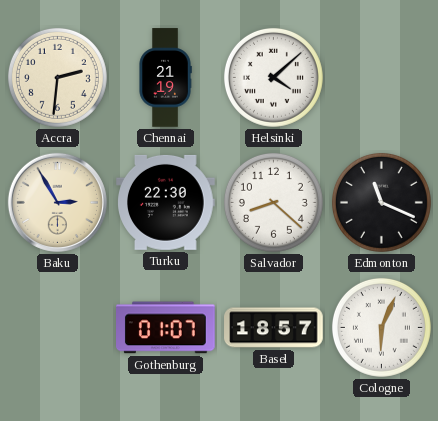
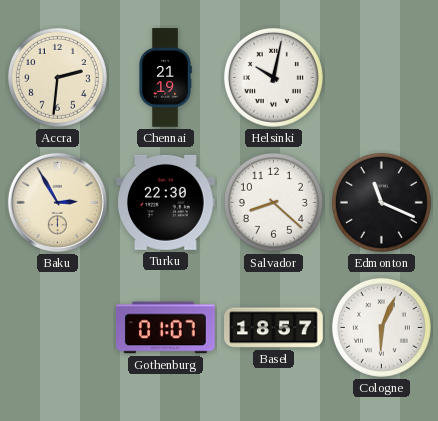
Helsinki: 4:08 -> 10:02
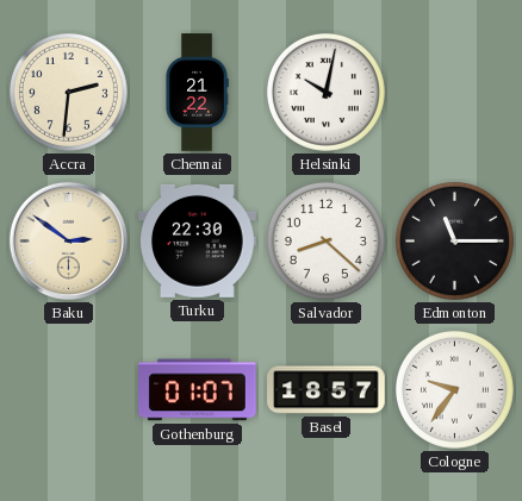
Chennai: 21:19 -> 21:22
Baku: 2:55 -> 2:51
Edmonton: 11:19 -> 11:15
Cologne: 6:04 -> 9:36
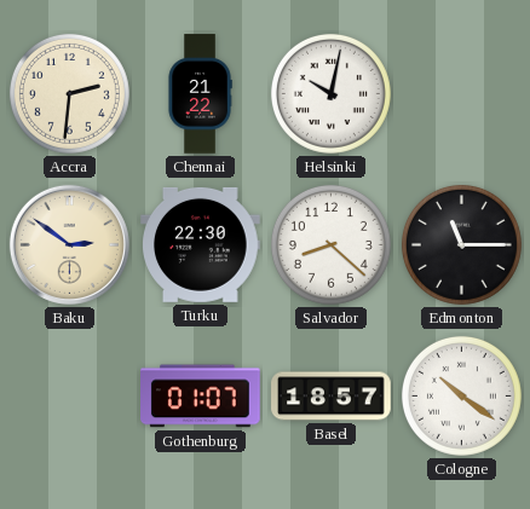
Cologne: 9:36 -> 10:21
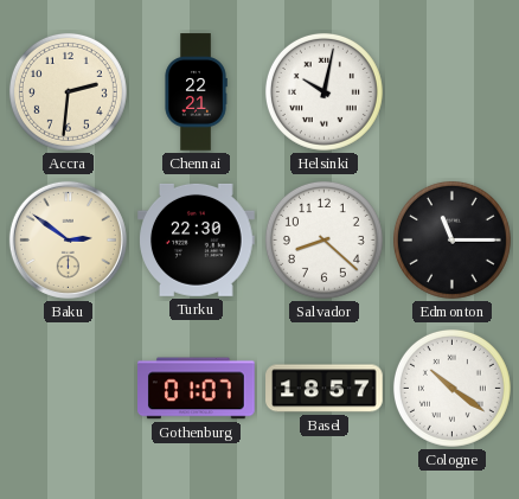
Chennai: 21:22 -> 22:21
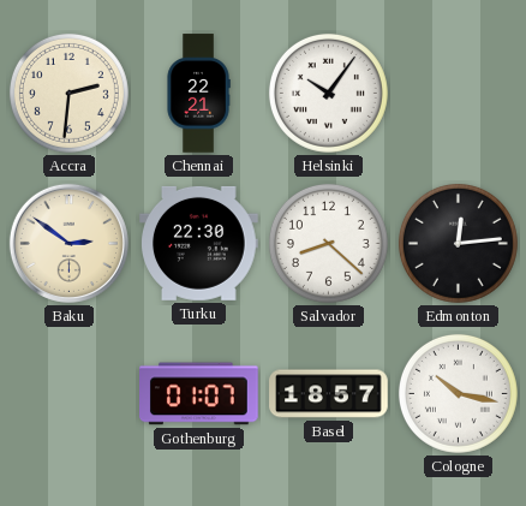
Helsinki: 10:02 -> 10:06
Edmonton: 11:15 -> 12:14
Cologne: 10:21 -> 10:17
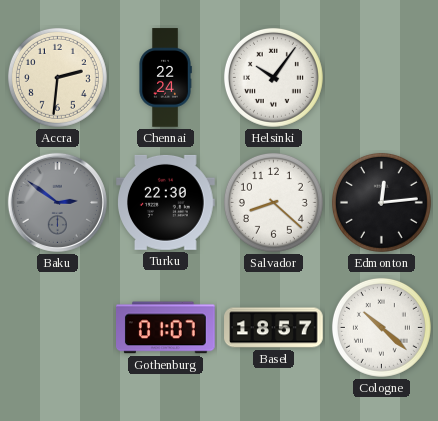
Chennai: 22:21 -> 22:24
Baku dial: cream -> grey
Cologne: 10:17 -> 10:22
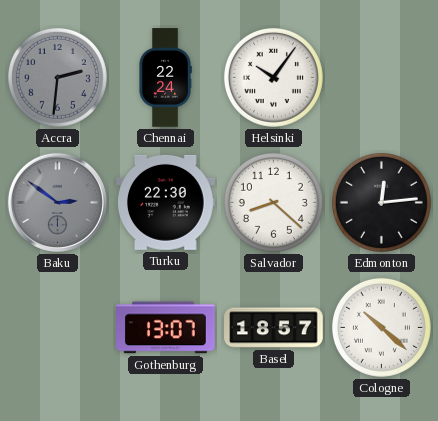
Accra dial: cream -> grey
Gothenburg: 01:07 -> 13:07
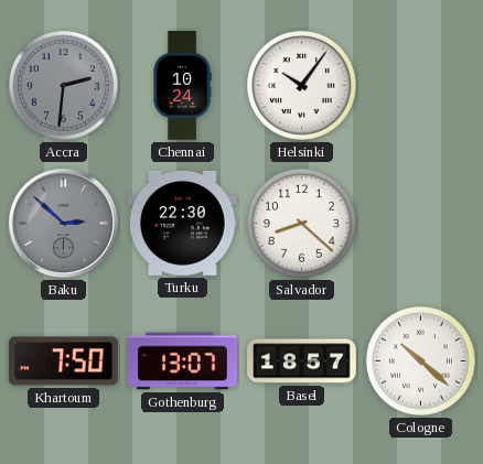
Chennai: 22:24 -> 10:24
Baku: 2:51 -> 2:52
Edmonton: 12:14 -> none
Khartoum: none -> 7:50
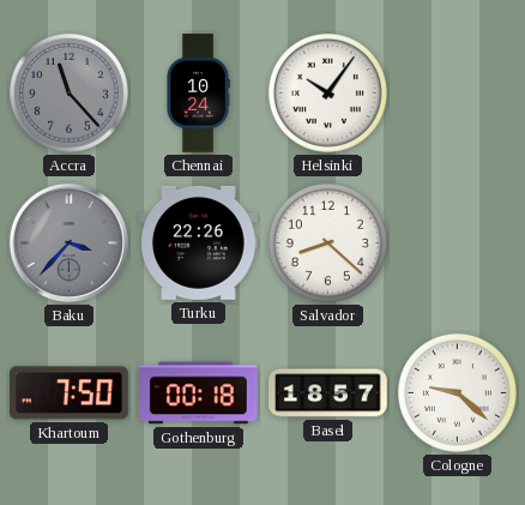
Accra: 2:31 -> 11:23
Baku: 2:52 -> 3:37
Turku: 22:30 -> 22:26
Gothenburg: 13:07 -> 00:18
Cologne: 10:22 -> 9:22
